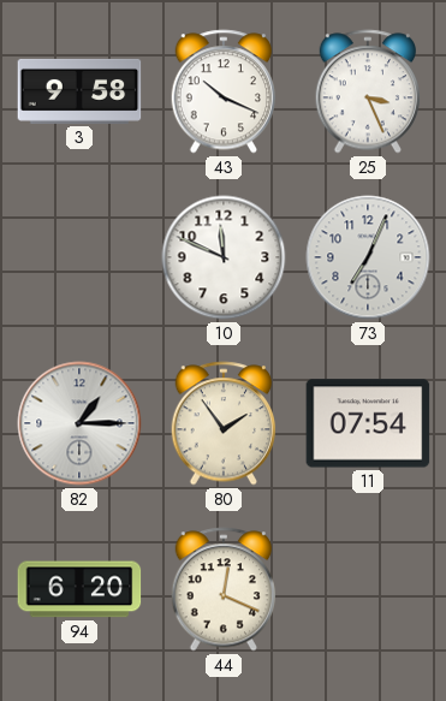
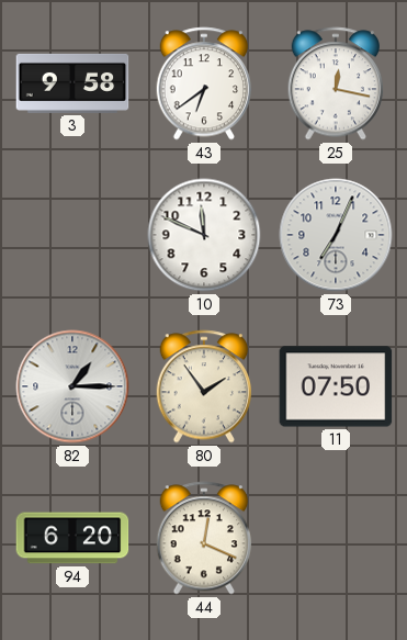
43: 10:19 -> 6:39
25: 3:26 -> 12:17
11: 07:54 -> 07:50
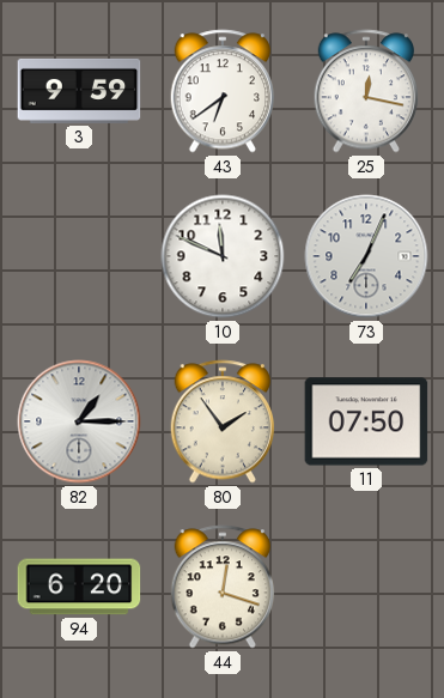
3: 9:58 -> 9:59
44: 12:19 -> 12:18
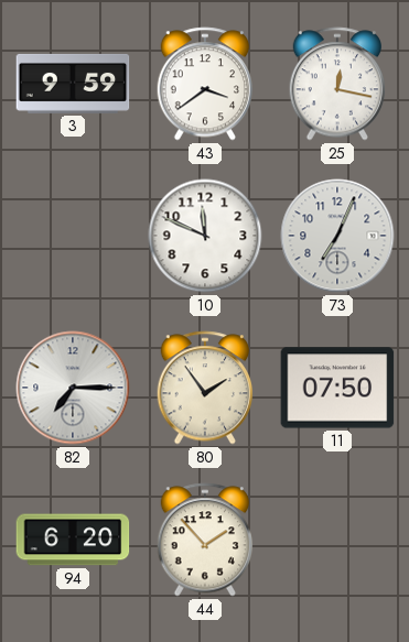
43: 6:39 -> 3:39
82: 1:15 -> 7:15
44: 12:18 -> 1:53
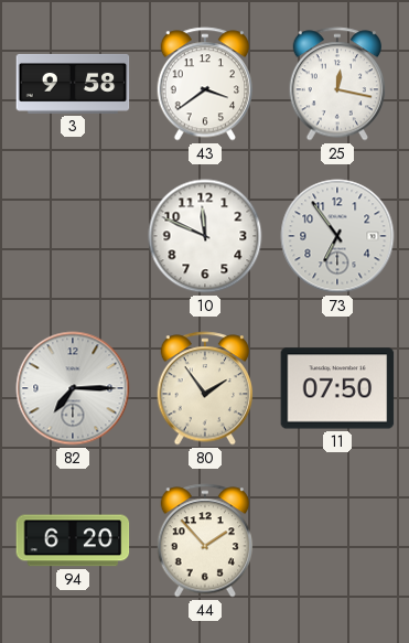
3: 9:59 -> 9:58
73: 7:04 -> 6:54
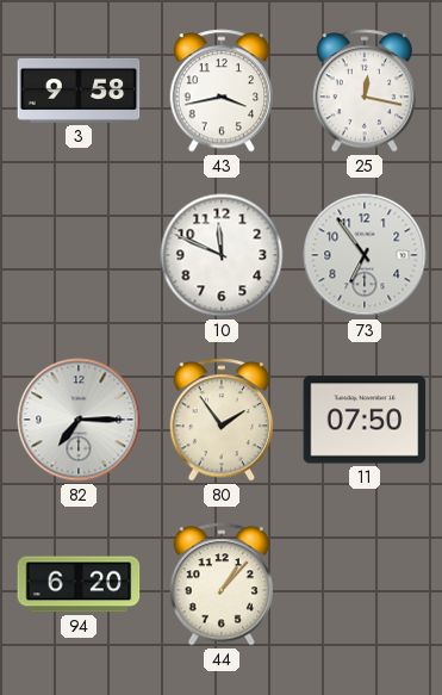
43: 3:39 -> 3:43
44: 1:53 -> 1:07
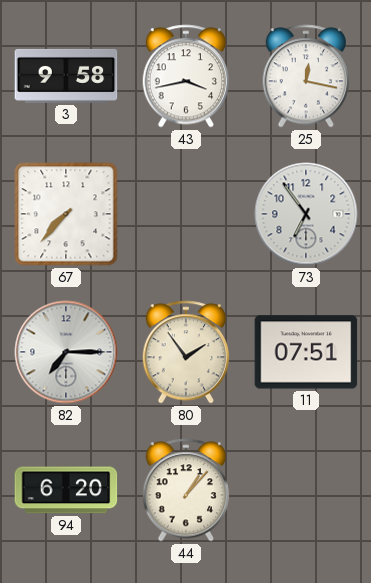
67: none -> 7:37
10: 11:49 -> none
11: 07:50 -> 07:51
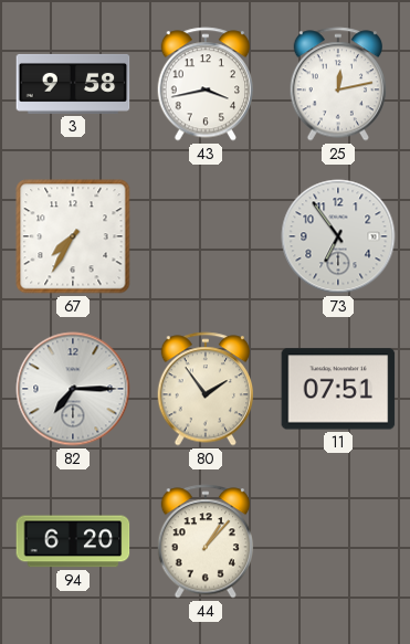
25: 12:17 -> 12:13
67: 7:37 -> 7:35
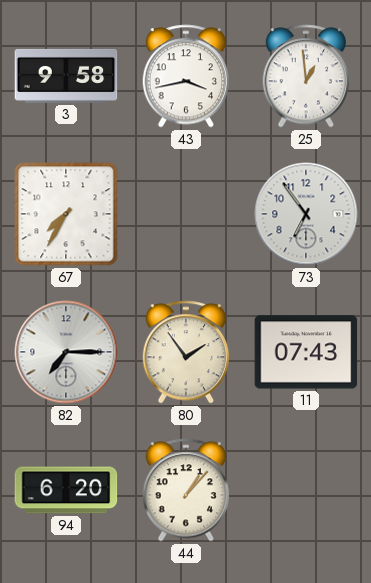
25: 12:13 -> 12:59
11: 07:51 -> 07:43
